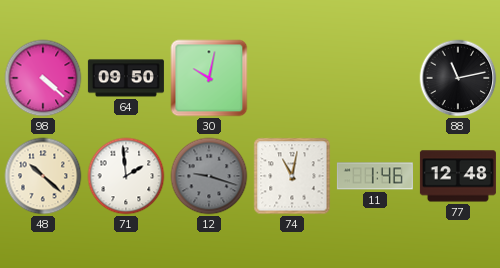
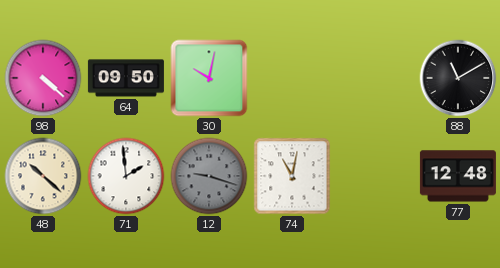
88: 11:13 -> 11:10
11: 1:46 -> none
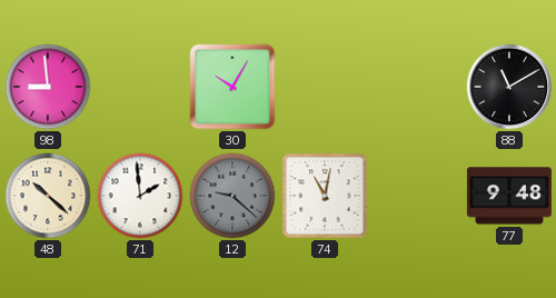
98: 4:22 -> 8:59
64: 09:50 -> none
30: 10:02 -> 10:05
12: 9:18 -> 9:22
77: 12:48 -> 9:48
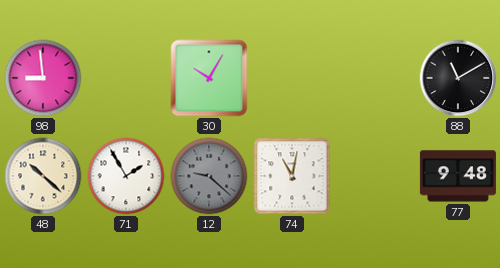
71: 1:59 -> 1:55
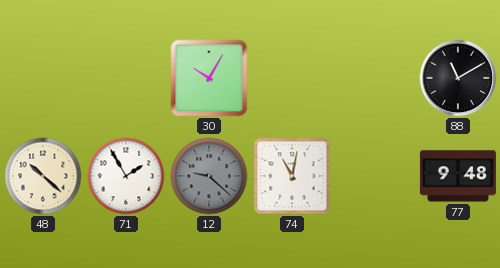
98: 8:59 -> none
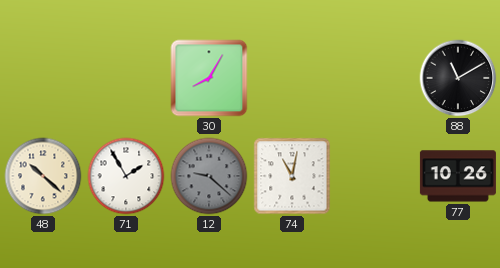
30: 10:05 -> 8:05
77: 9:48 -> 10:26
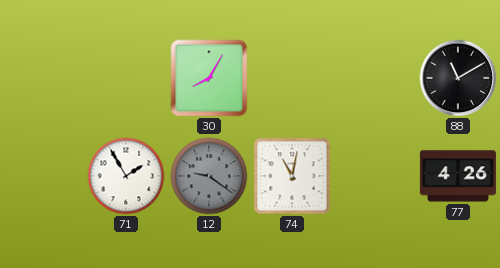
48: 10:22 -> none
12: 9:22 -> 9:21
77: 10:26 -> 4:26
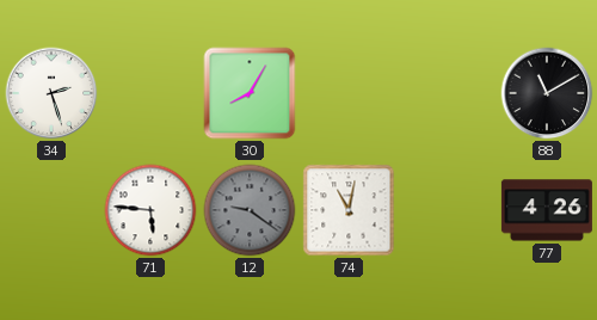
34: none -> 2:27
71: 1:55 -> 5:46
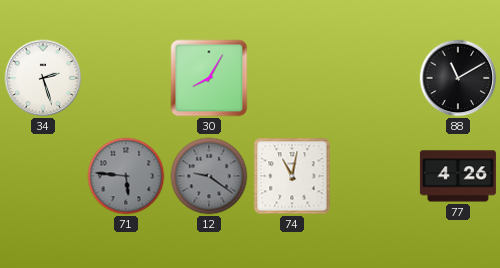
71 dial: white -> grey
